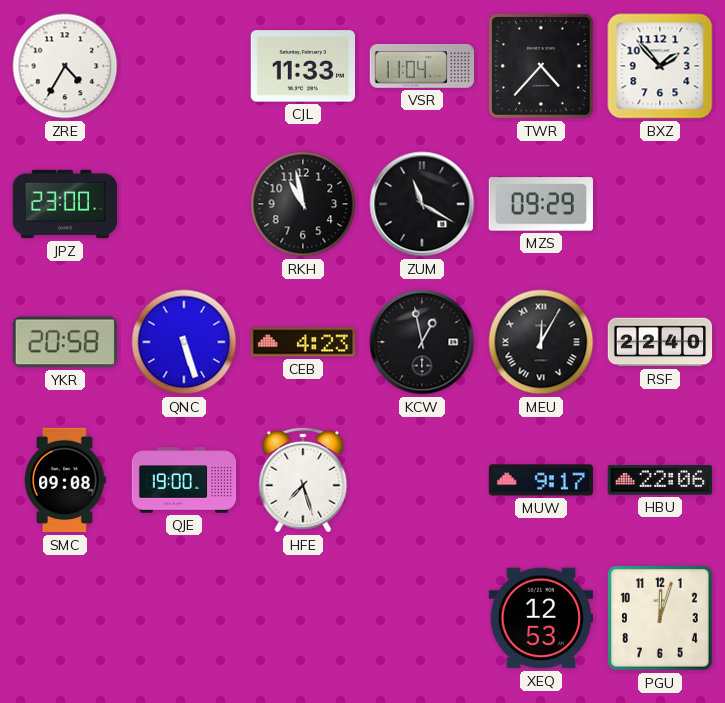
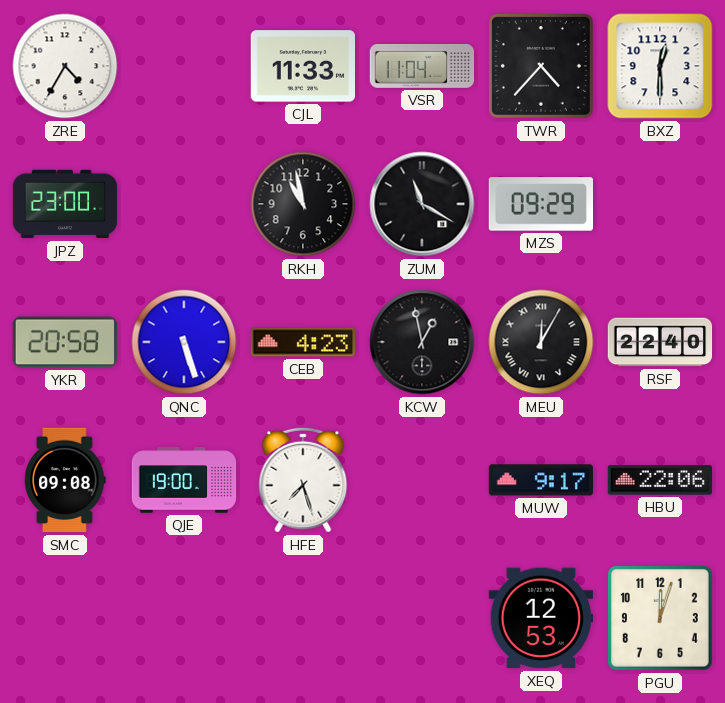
BXZ: 1:53 -> 12:30
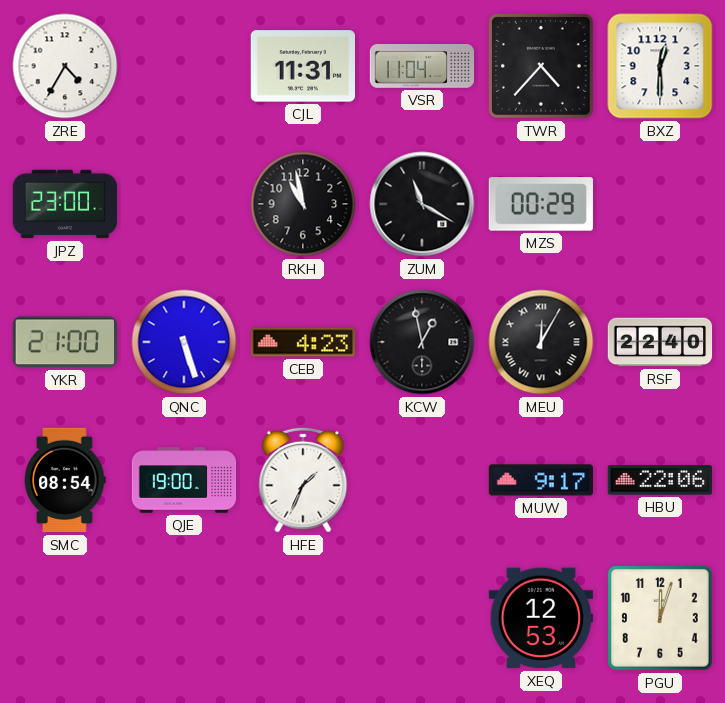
CJL: 11:33 -> 11:31
MZS: 09:29 -> 00:29
YKR: 20:58 -> 21:00
SMC: 09:08 -> 08:54
HFE: 7:27 -> 1:34
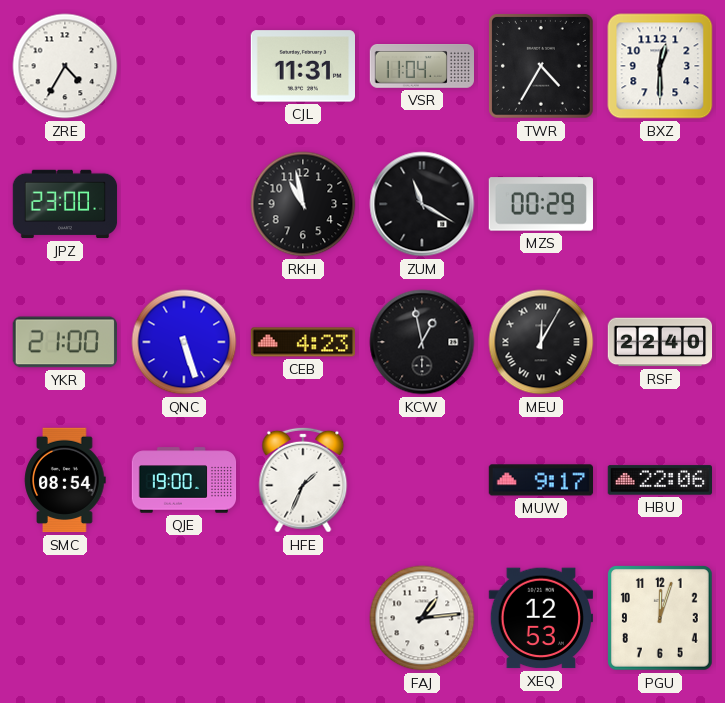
TWR: 4:37 -> 4:35
FAJ: none -> 1:14
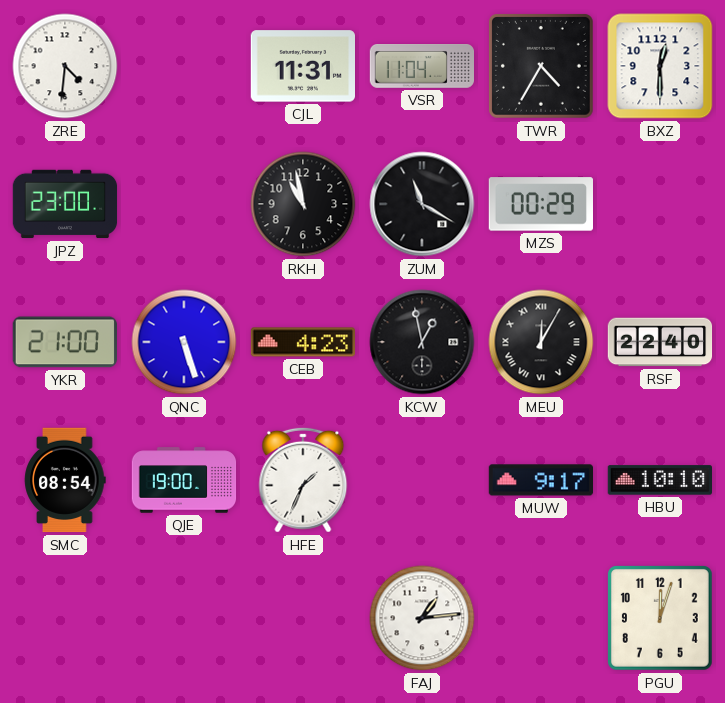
ZRE: 4:35 -> 4:31
HBU: 22:06 -> 10:10
XEQ: 12:53 -> none
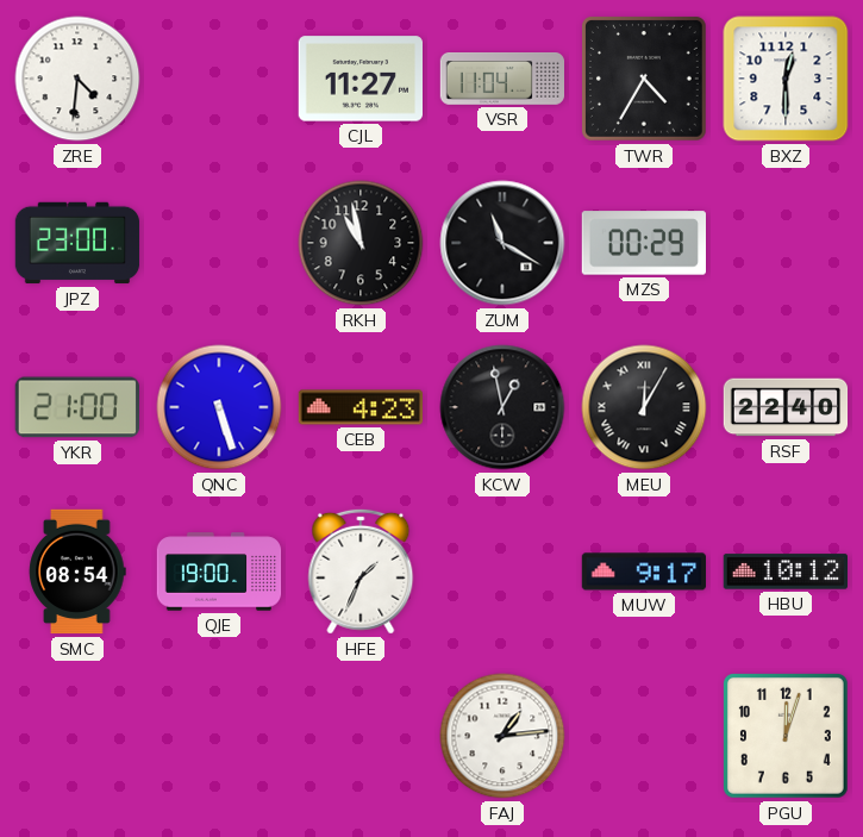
CJL: 11:31 -> 11:27
HBU: 10:10 -> 10:12
